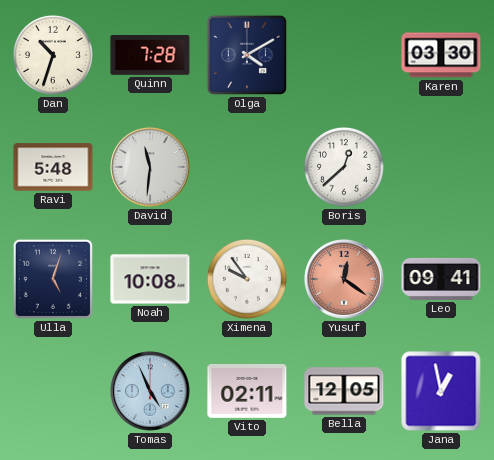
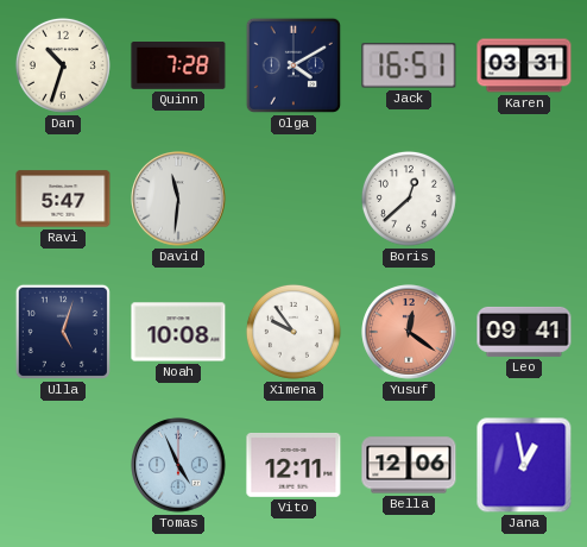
Jack: none -> 16:51
Karen: 03:30 -> 03:31
Ravi: 5:48 -> 5:47
Vito: 02:11 -> 12:11
Bella: 12:05 -> 12:06
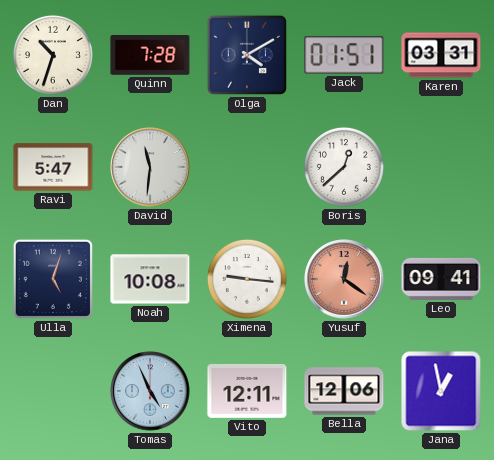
Jack: 16:51 -> 01:51
Ximena: 9:54 -> 9:16
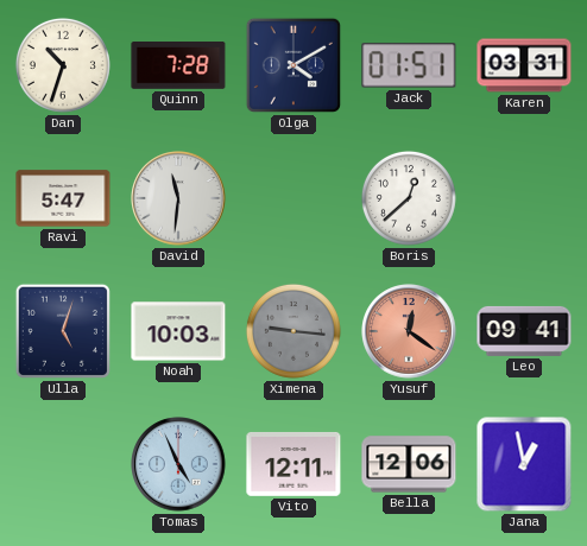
Noah: 10:08 -> 10:03
Ximena dial: white -> grey
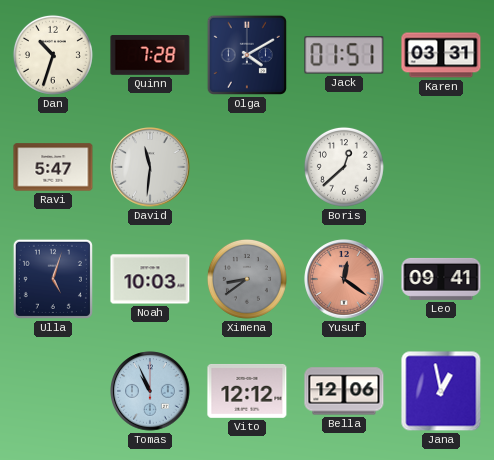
Ximena: 9:16 -> 8:39
Tomas: 4:56 -> 10:56
Vito: 12:11 -> 12:12
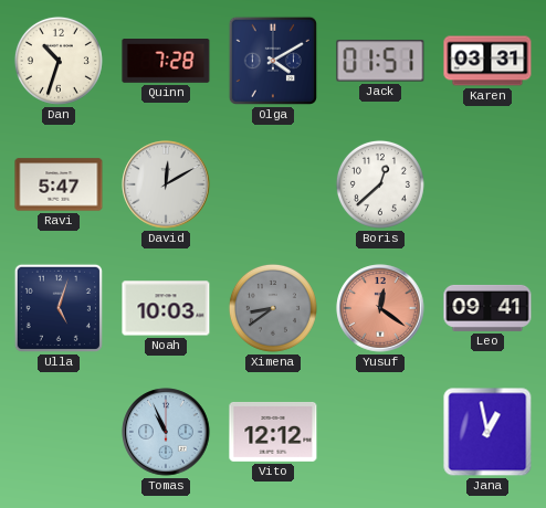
David: 11:31 -> 12:10
Bella: 12:06 -> none
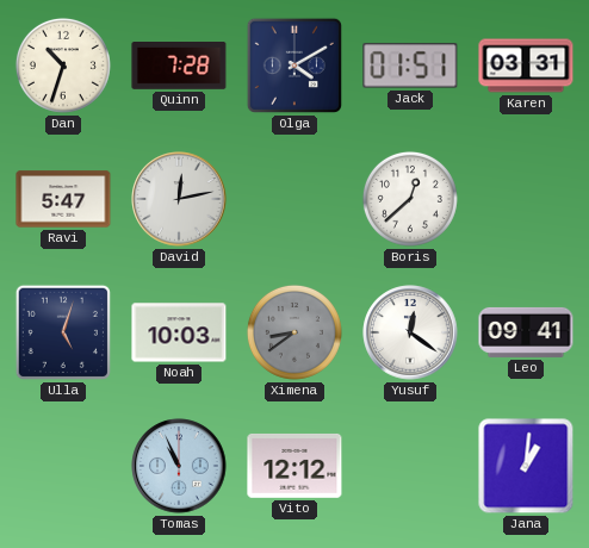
David: 12:10 -> 12:13
Yusuf dial: salmon -> white
Jana: 12:58 -> 1:01
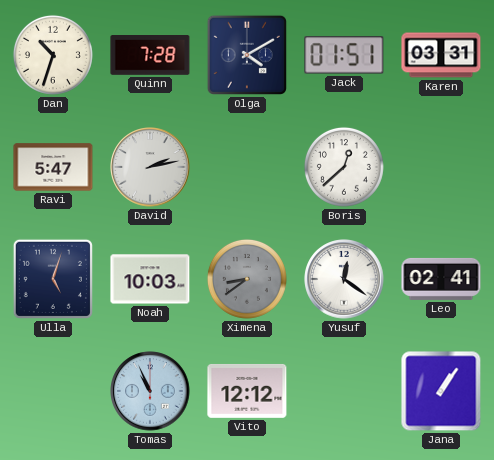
David: 12:13 -> 2:13
Leo: 09:41 -> 02:41
Jana: 1:01 -> 1:06
